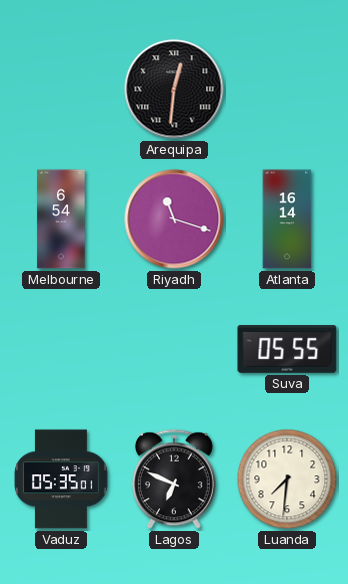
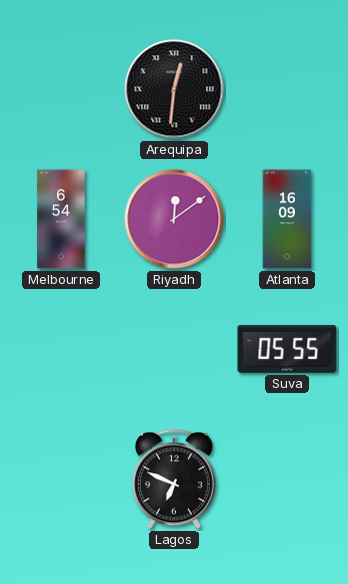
Riyadh: 11:18 -> 12:09
Atlanta: 16:14 -> 16:09
Vaduz: 05:35 -> none
Luanda: 7:31 -> none
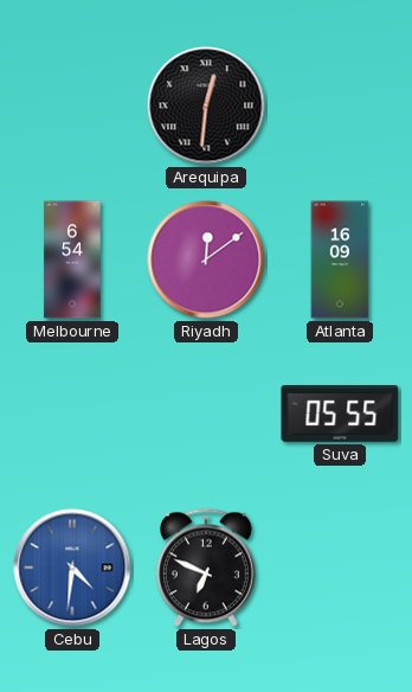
Cebu: none -> 4:31
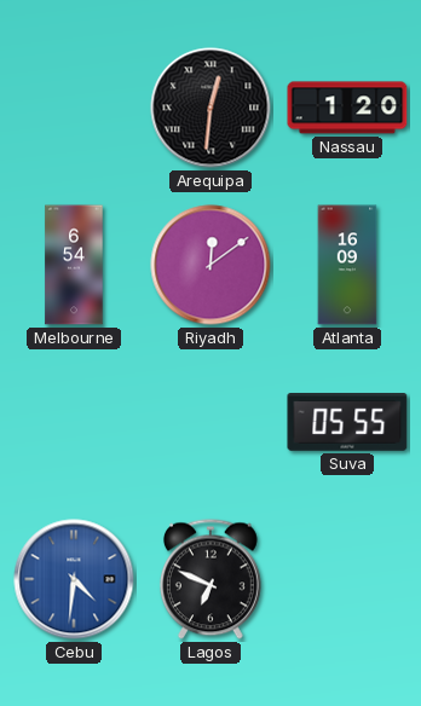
Nassau: none -> 1:20
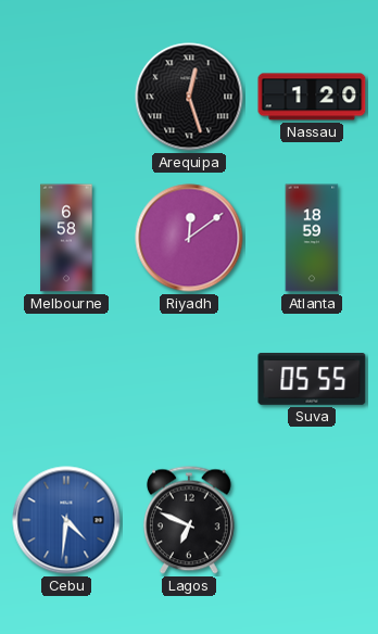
Arequipa: 12:31 -> 12:27
Melbourne: 6:54 -> 6:58
Atlanta: 16:09 -> 18:59
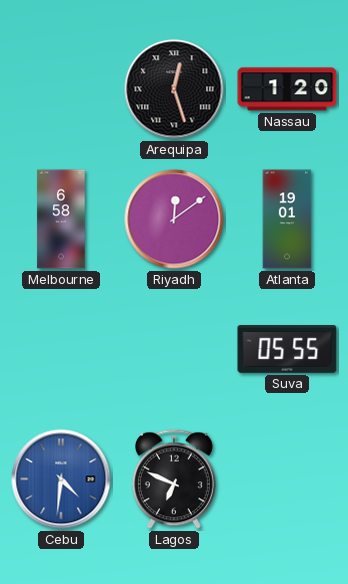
Atlanta: 18:59 -> 19:01
